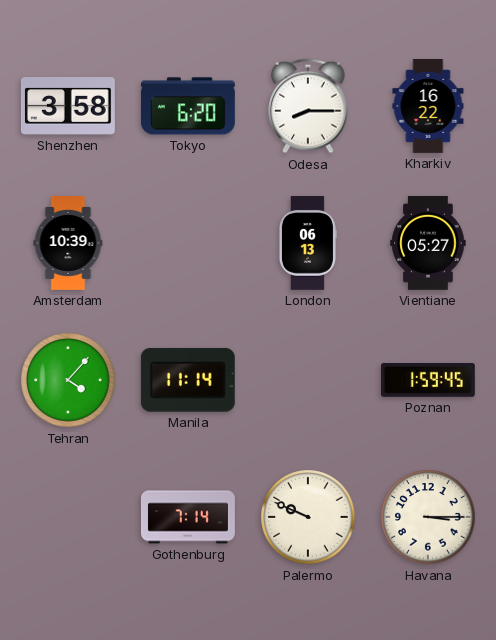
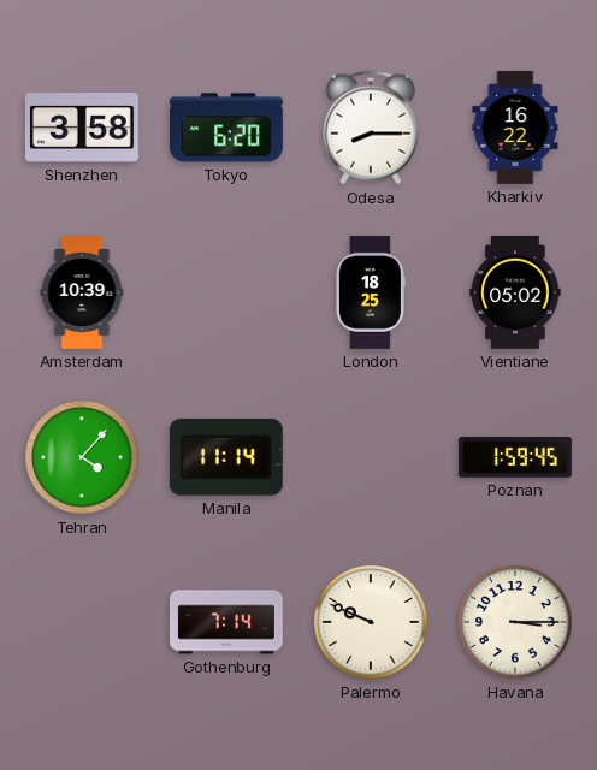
London: 06:13 -> 18:25
Vientiane: 05:27 -> 05:02
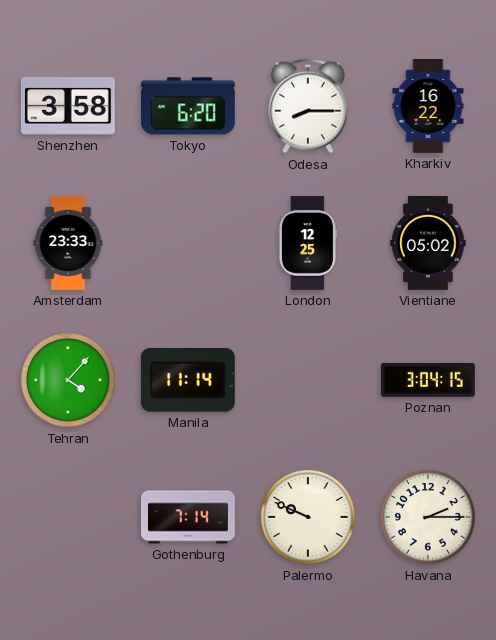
Amsterdam: 10:39 -> 23:33
London: 18:25 -> 12:25
Poznan: 1:59 -> 3:04
Havana: 3:15 -> 2:15
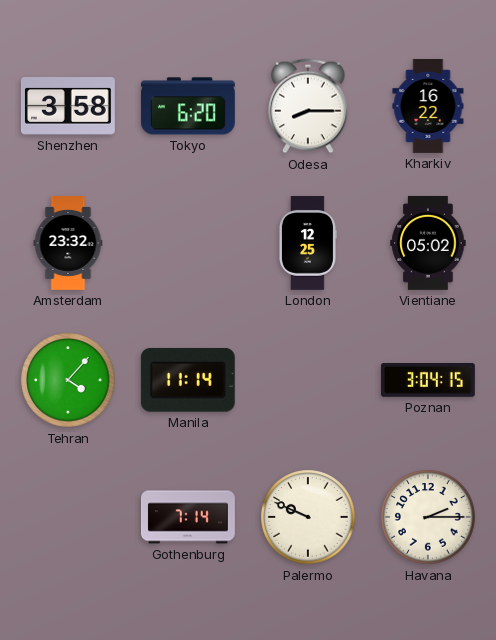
Amsterdam: 23:33 -> 23:32
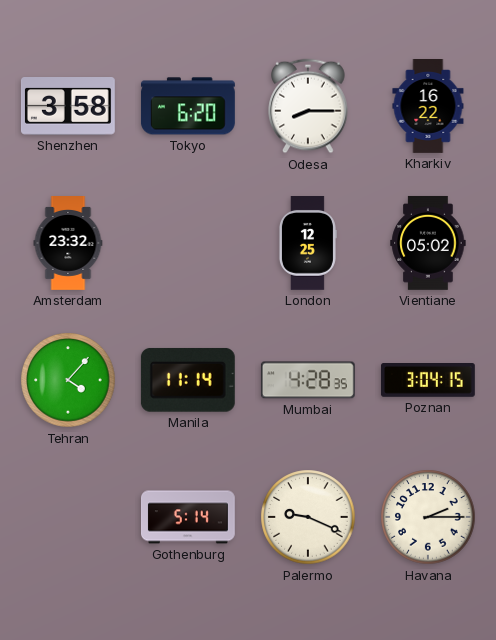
Mumbai: none -> 4:28
Gothenburg: 7:14 -> 5:14
Palermo: 9:49 -> 9:19
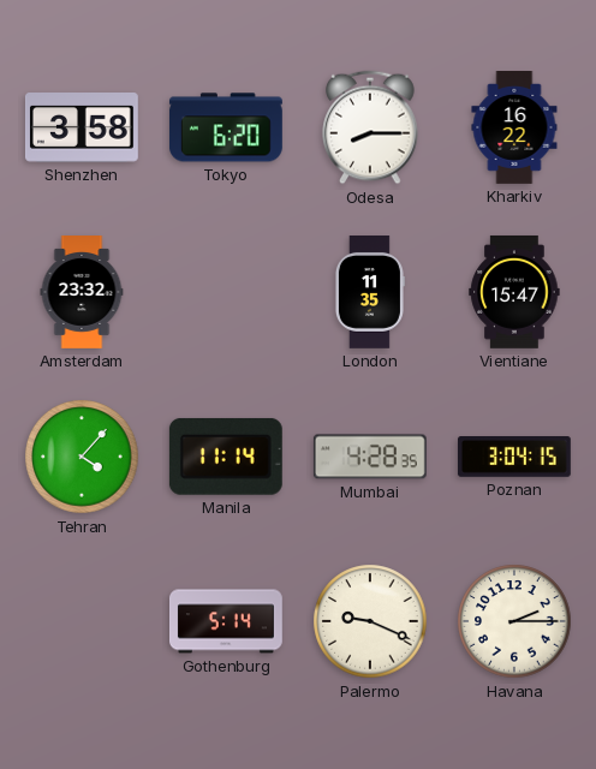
London: 12:25 -> 11:35
Vientiane: 05:02 -> 15:47
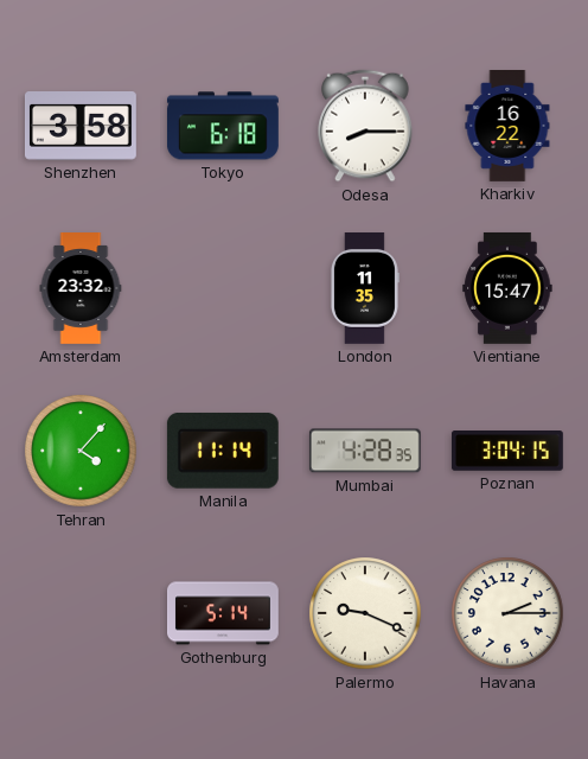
Tokyo: 6:20 -> 6:18
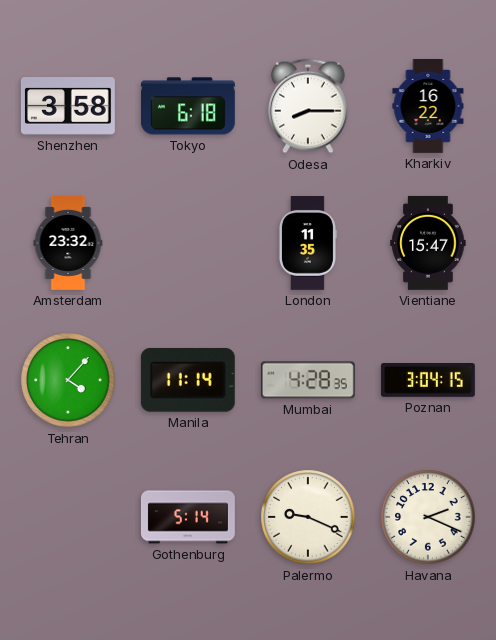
Havana: 2:15 -> 2:19
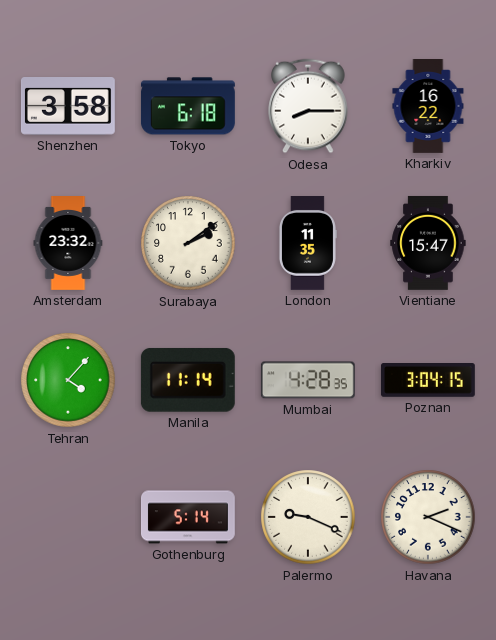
Surabaya: none -> 2:09
